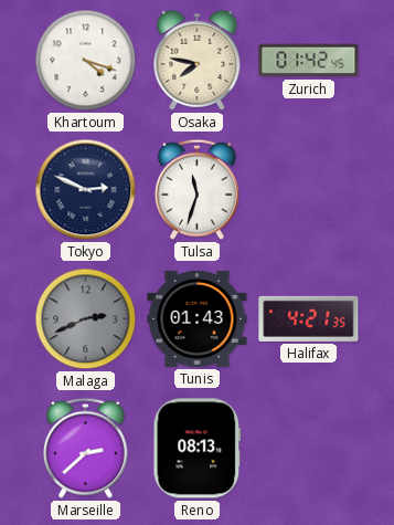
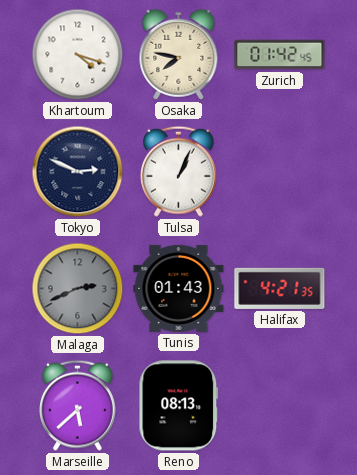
Tulsa: 11:33 -> 1:04
Marseille: 2:38 -> 5:38
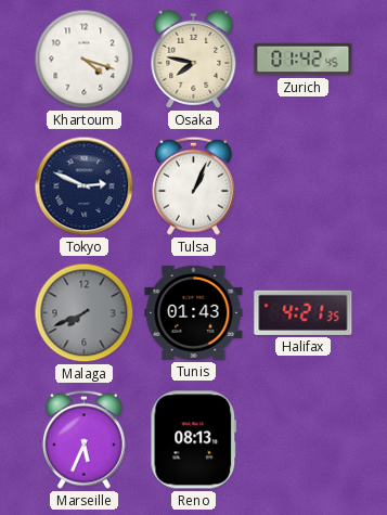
Malaga: 2:41 -> 7:41
Marseille: 5:38 -> 5:34
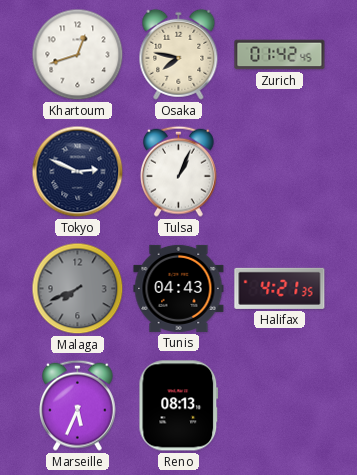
Khartoum: 4:18 -> 12:42
Tunis: 01:43 -> 04:43
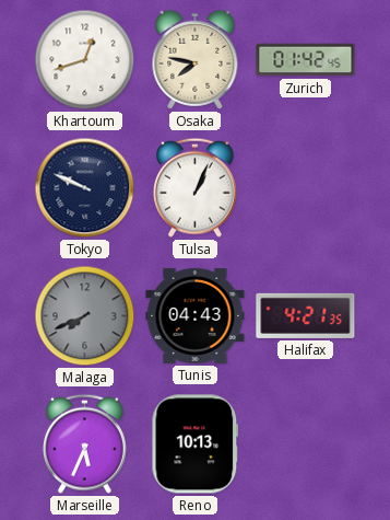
Tokyo: 2:49 -> 9:49
Reno: 08:13 -> 10:13
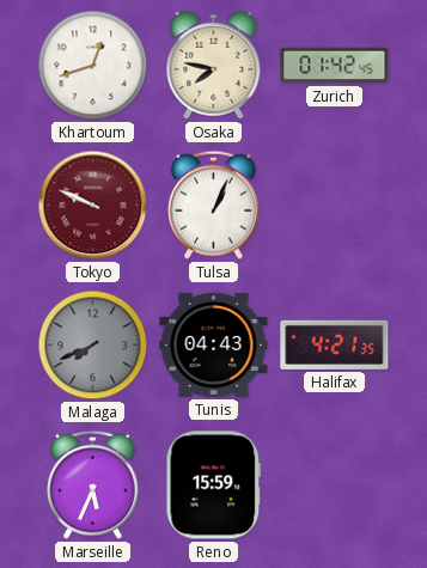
Tokyo dial: navy -> burgundy
Reno: 10:13 -> 15:59
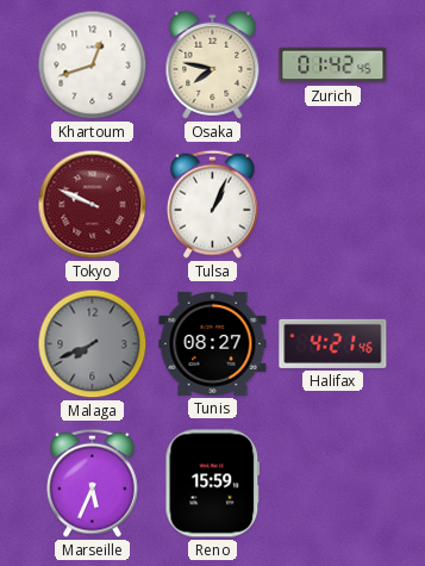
Tunis: 04:43 -> 08:27
Halifax: 4:21:35 -> 4:21:46
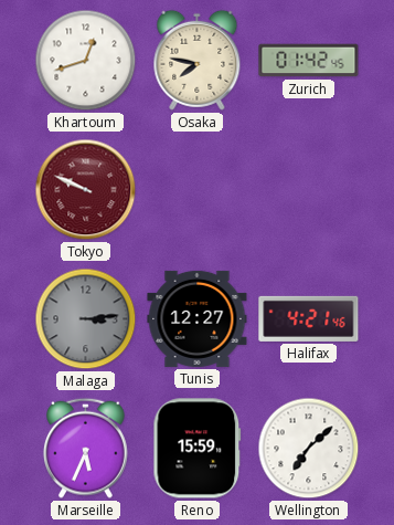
Tulsa: 1:04 -> none
Malaga: 7:41 -> 3:14
Tunis: 08:27 -> 12:27
Wellington: none -> 7:08
